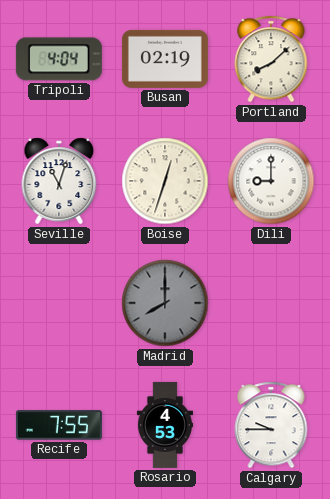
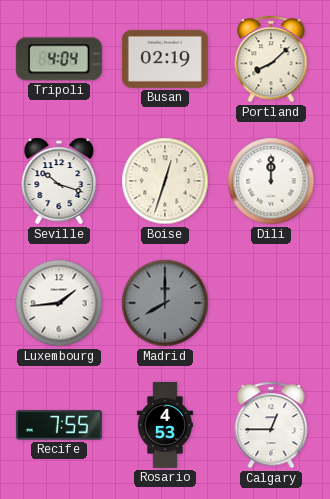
Seville: 11:03 -> 10:18
Dili: 9:00 -> 12:00
Luxembourg: none -> 1:44
Calgary: 9:45 -> 12:45
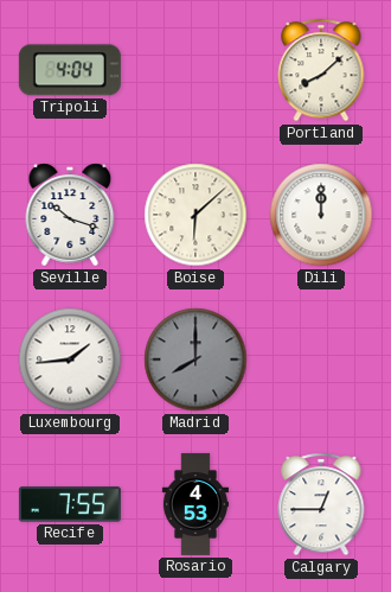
Busan: 02:19 -> none
Boise: 12:33 -> 6:08
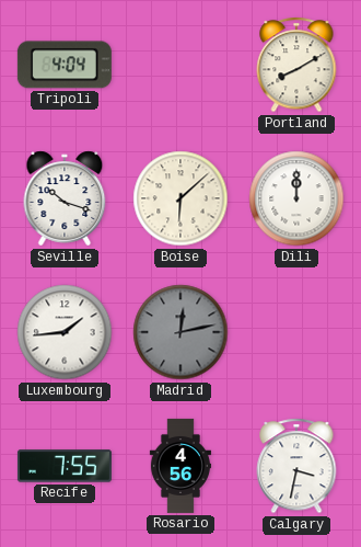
Portland: 8:08 -> 8:10
Madrid: 8:00 -> 12:13
Rosario: 4:53 -> 4:56
Calgary: 12:45 -> 3:32
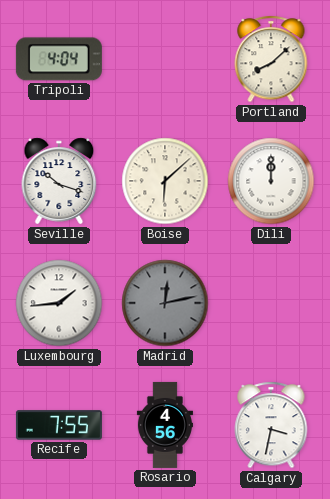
Portland: 8:10 -> 8:08
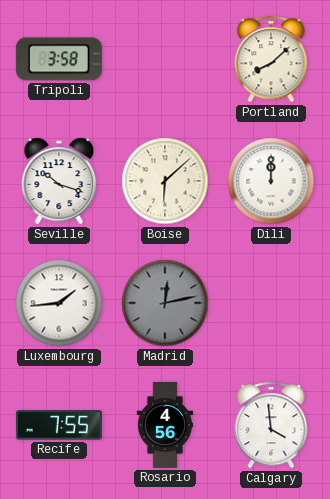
Tripoli: 4:04 -> 3:58
Calgary: 3:32 -> 3:59
